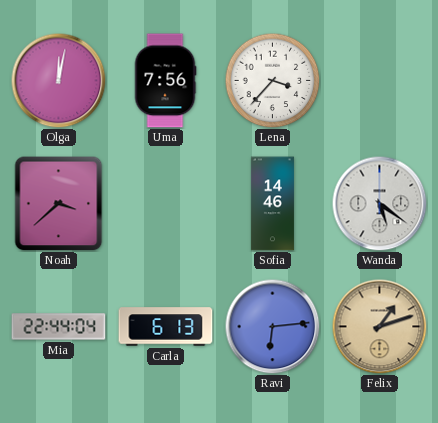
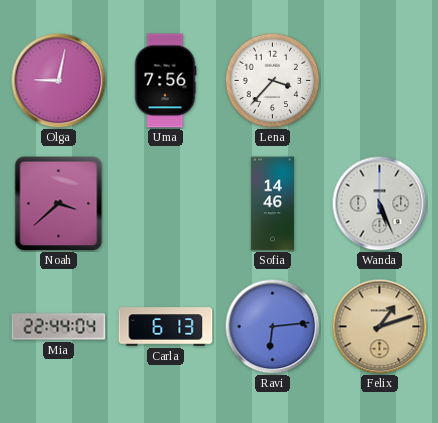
Olga: 12:02 -> 9:02
Wanda: 5:21 -> 5:26
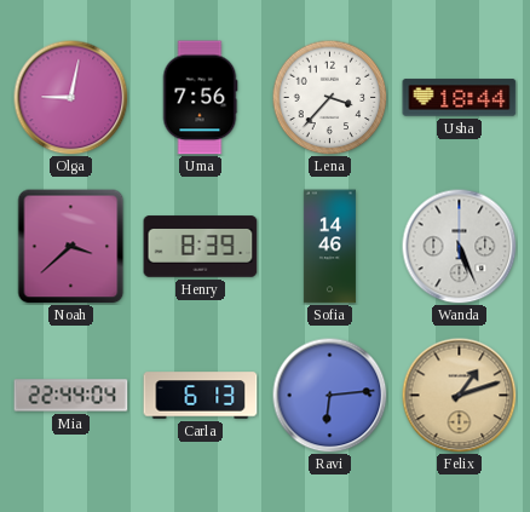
Usha: none -> 18:44
Henry: none -> 8:39
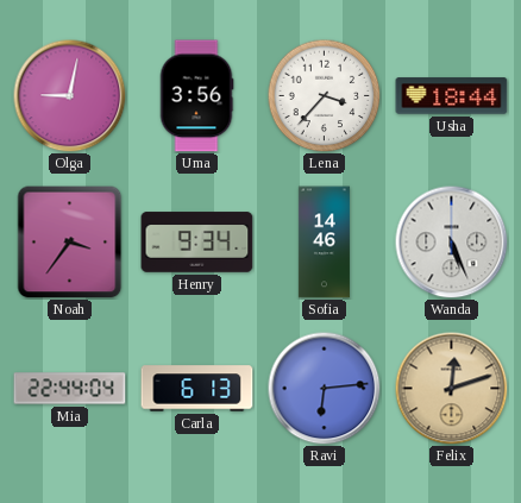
Uma: 7:56 -> 3:56
Noah: 3:38 -> 3:36
Henry: 8:39 -> 9:34
Felix: 1:12 -> 12:12
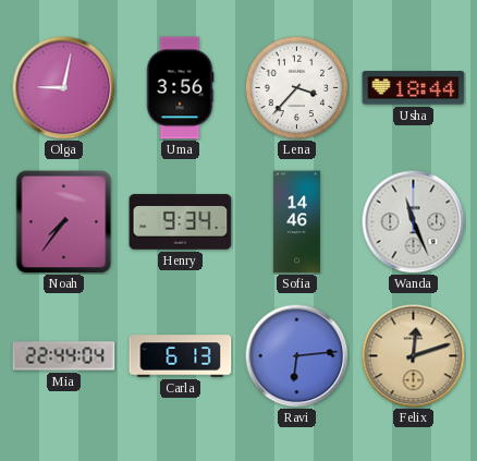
Noah: 3:36 -> 7:36
Wanda: 5:26 -> 11:26
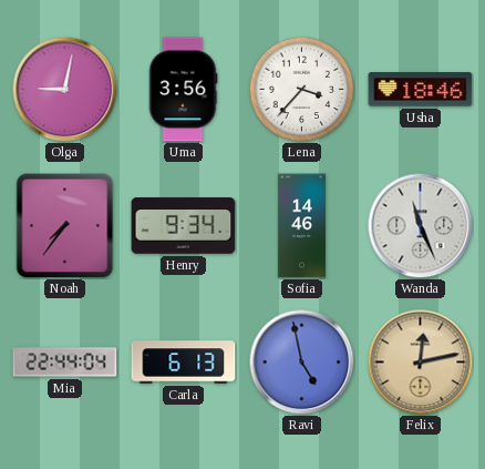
Usha: 18:44 -> 18:46
Ravi: 6:14 -> 4:58
Felix: 12:12 -> 12:13
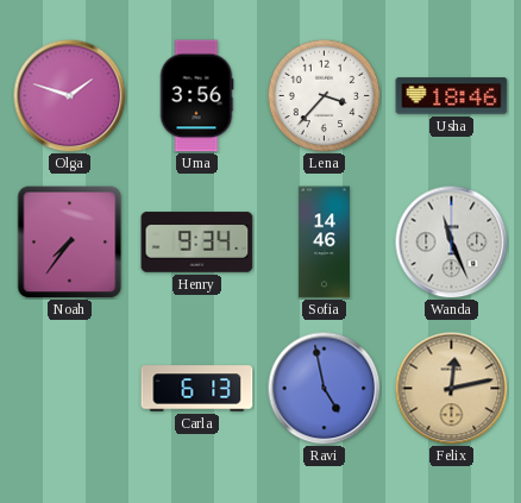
Olga: 9:02 -> 1:48
Mia: 22:44 -> none
